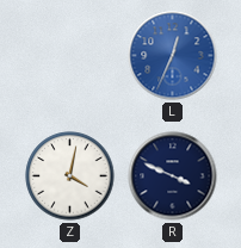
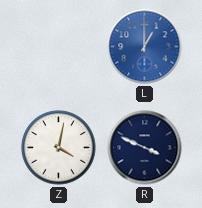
L: 12:34 -> 1:00
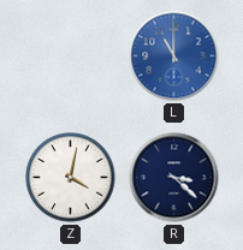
L: 1:00 -> 11:00
R: 3:49 -> 3:22
